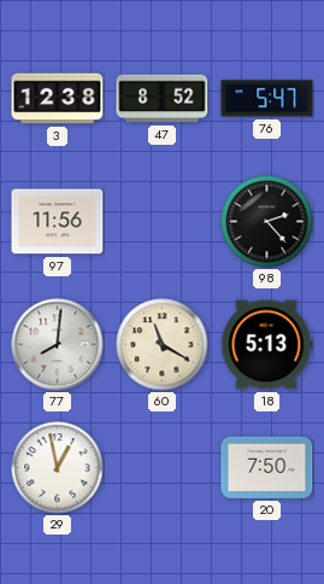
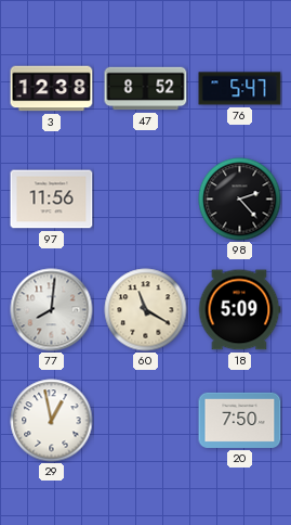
18: 5:13 -> 5:09
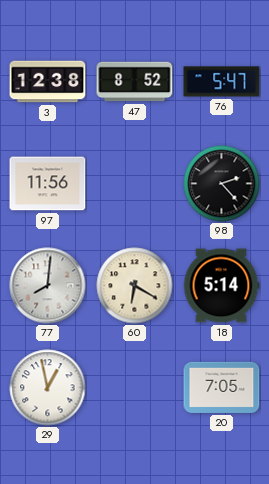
60: 11:20 -> 6:20
18: 5:09 -> 5:14
20: 7:50 -> 7:05
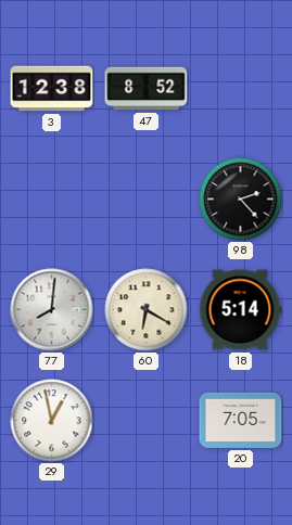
76: 5:47 -> none
97: 11:56 -> none
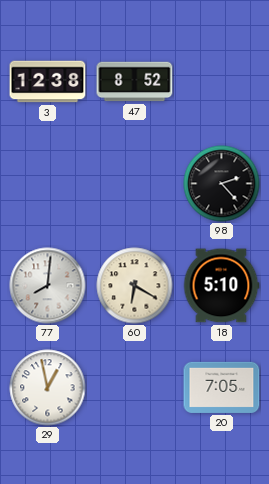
18: 5:14 -> 5:10
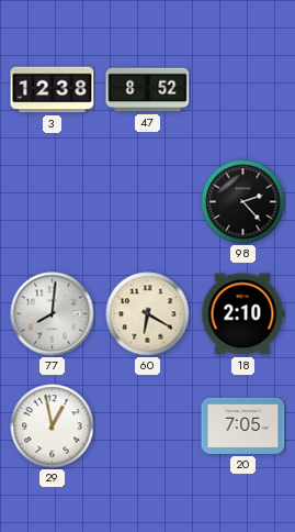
18: 5:10 -> 2:10
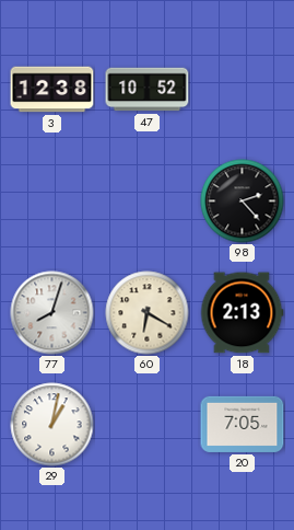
47: 8:52 -> 10:52
77: 8:01 -> 8:03
18: 2:10 -> 2:13
29: 12:58 -> 1:02
